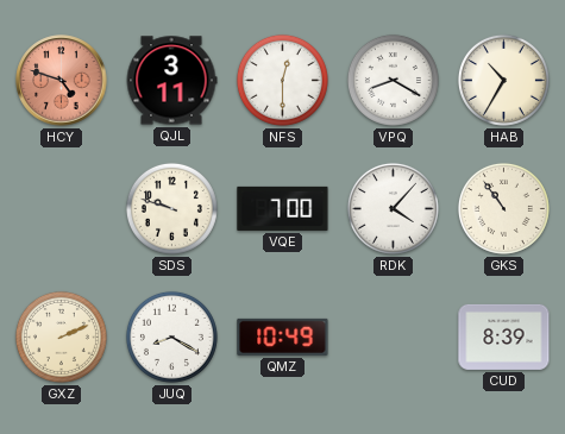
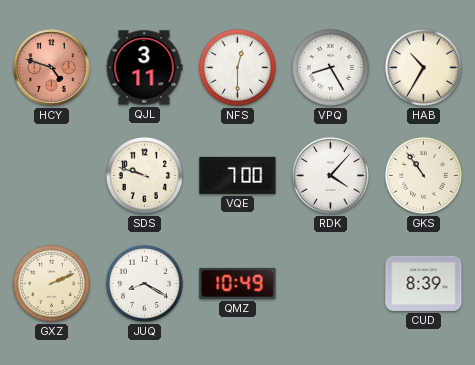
VPQ: 8:20 -> 8:25
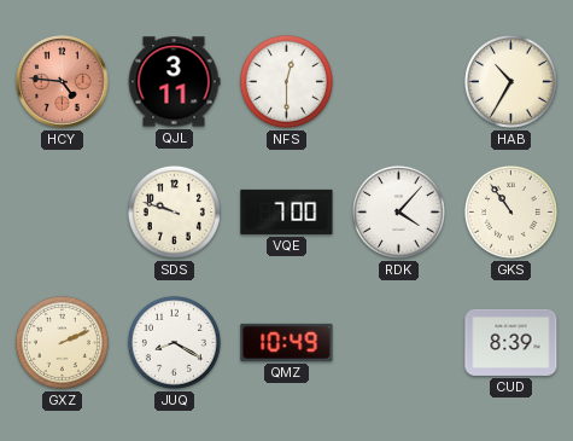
HCY: 4:48 -> 4:46
VPQ: 8:25 -> none
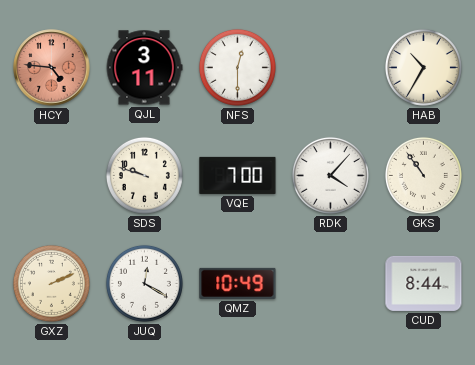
JUQ: 8:20 -> 12:20
CUD: 8:39 -> 8:44
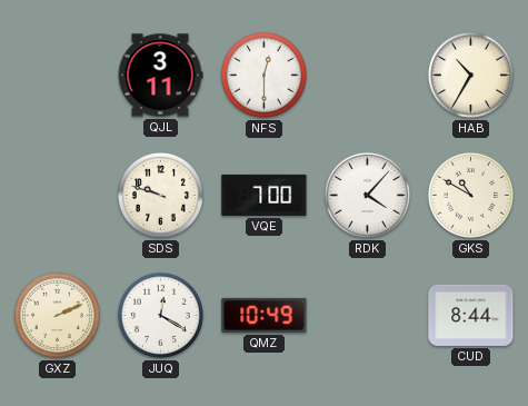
HCY: 4:46 -> none
GKS: 10:54 -> 10:50
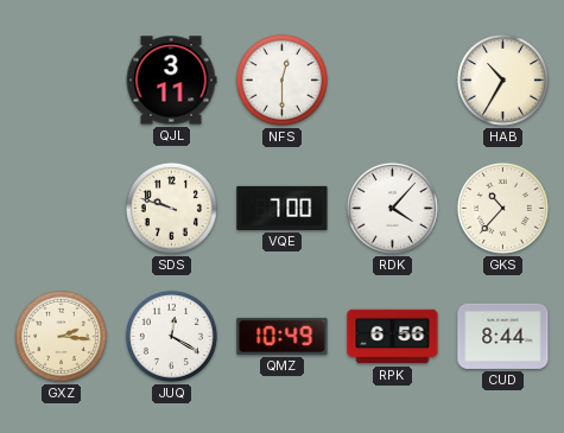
GKS: 10:50 -> 10:37
GXZ: 2:11 -> 2:16
RPK: none -> 6:56
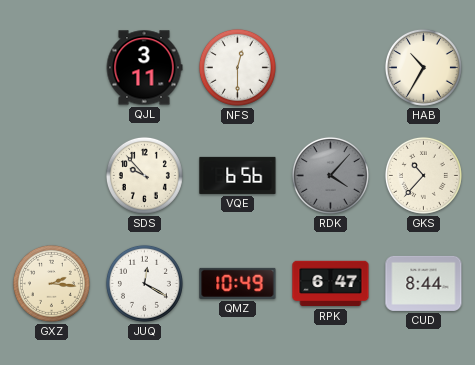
SDS: 9:48 -> 9:53
VQE: 7:00 -> 6:56
RDK dial: white -> grey
RPK: 6:56 -> 6:47
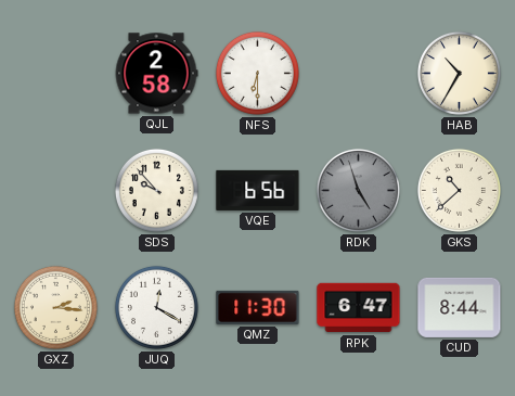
QJL: 3:11 -> 2:58
NFS: 12:30 -> 6:30
RDK: 4:07 -> 4:57
GKS: 10:37 -> 10:38
QMZ: 10:49 -> 11:30
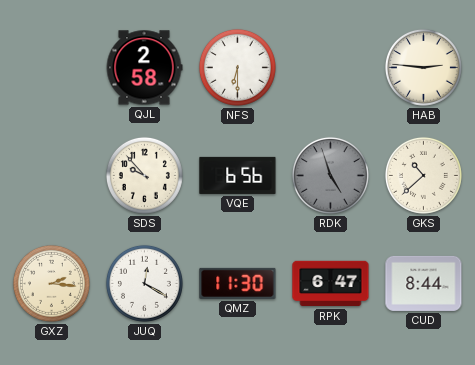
HAB: 10:35 -> 2:46
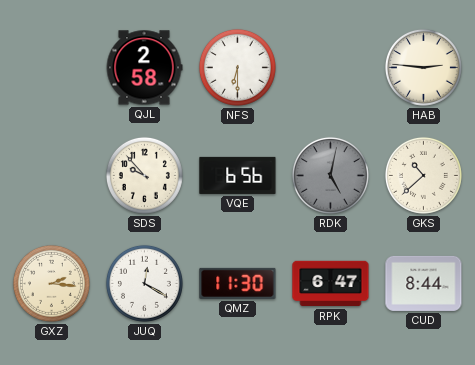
RDK: 4:57 -> 5:02
